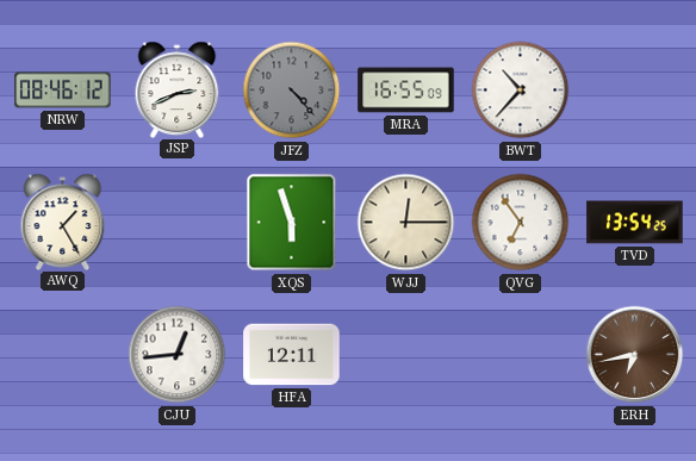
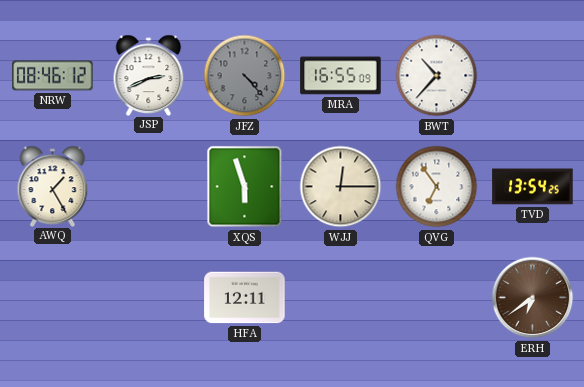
CJU: 12:44 -> none
ERH: 6:43 -> 6:39
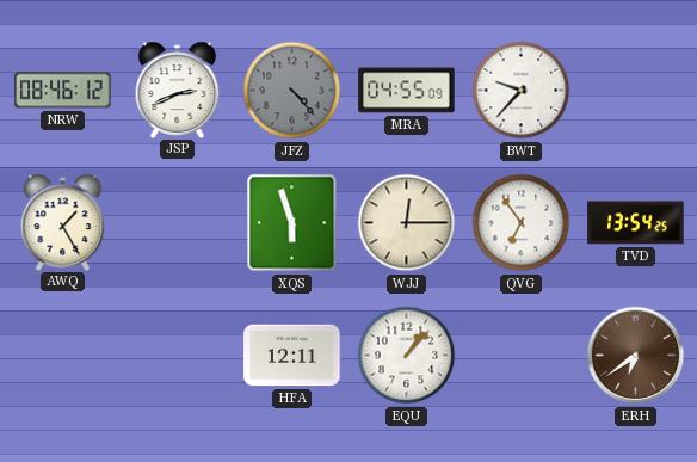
MRA: 16:55 -> 04:55
BWT: 10:37 -> 9:37
EQU: none -> 1:07
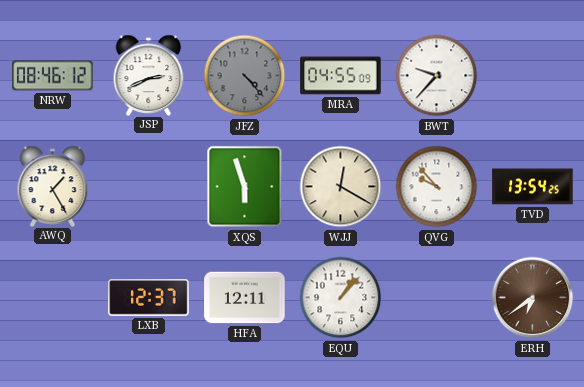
WJJ: 12:15 -> 12:20
QVG: 6:54 -> 9:53
LXB: none -> 12:37
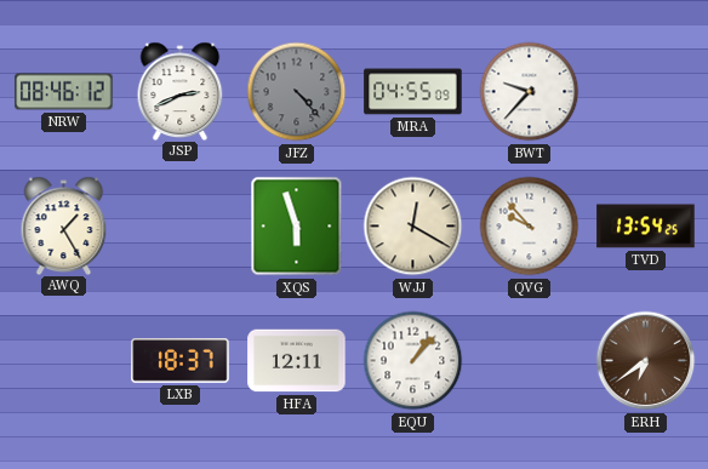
LXB: 12:37 -> 18:37
